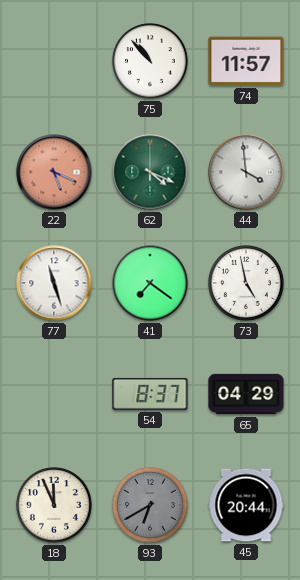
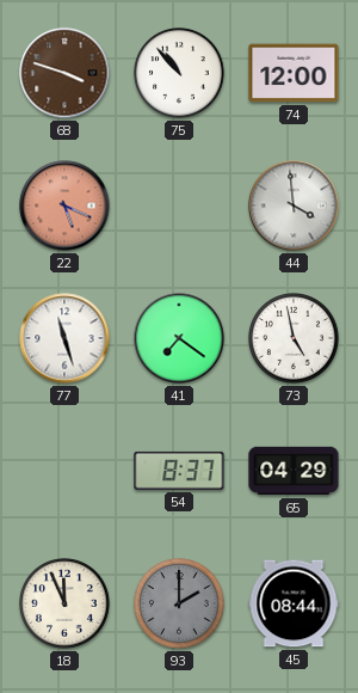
68: none -> 3:48
74: 11:57 -> 12:00
62: 4:19 -> none
93: 6:40 -> 2:00
45: 20:44 -> 08:44
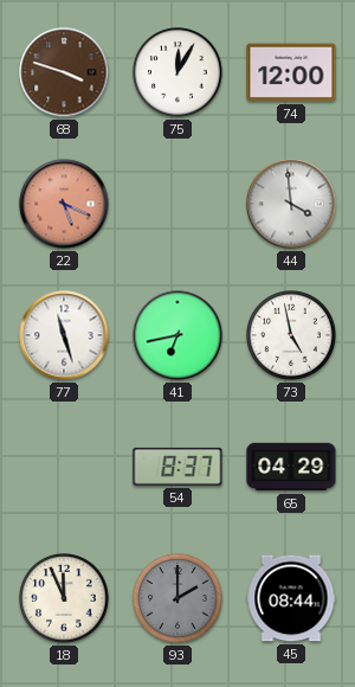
75: 10:53 -> 12:05
41: 7:21 -> 6:43
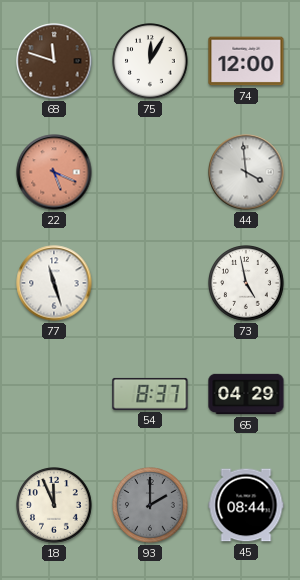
68: 3:48 -> 11:48
41: 6:43 -> none
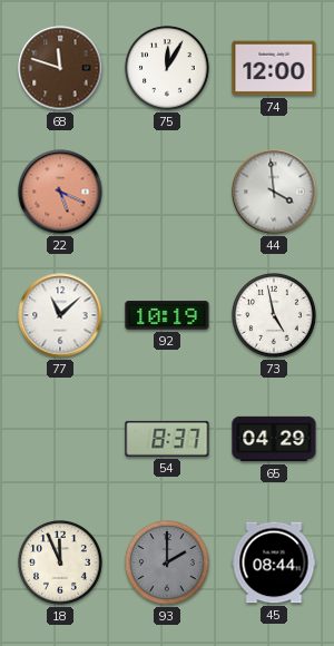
77: 11:27 -> 11:08
92: none -> 10:19
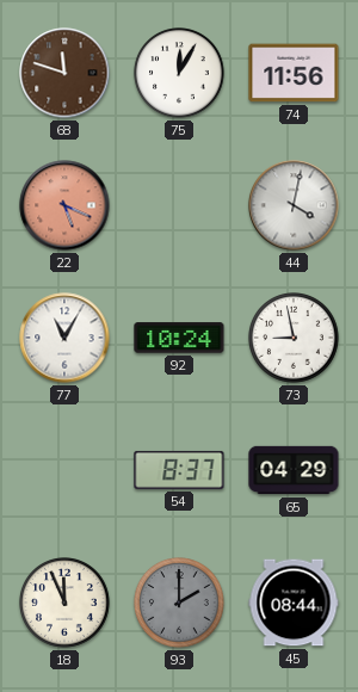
74: 12:00 -> 11:56
44: 3:59 -> 4:02
77: 11:08 -> 11:05
92: 10:19 -> 10:24
73: 4:58 -> 8:58
